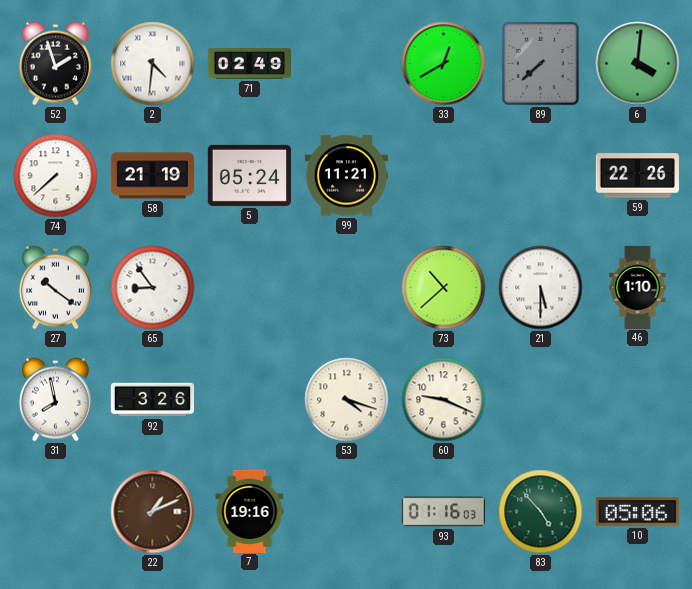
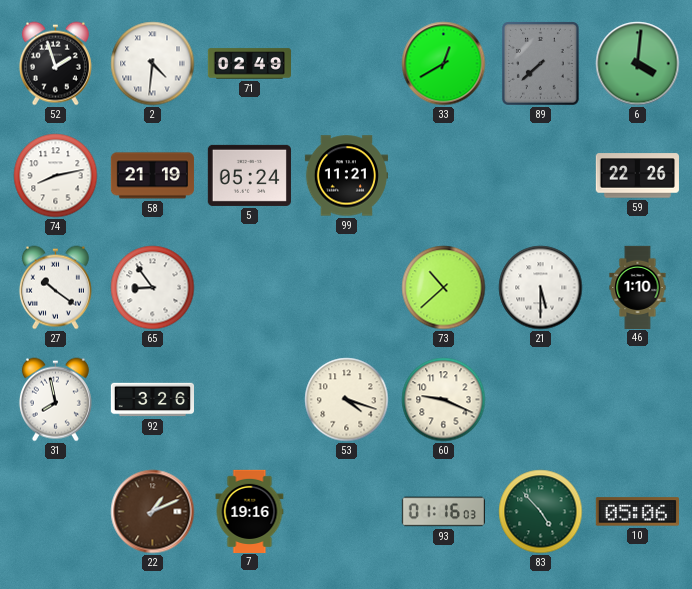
74: 7:38 -> 8:13
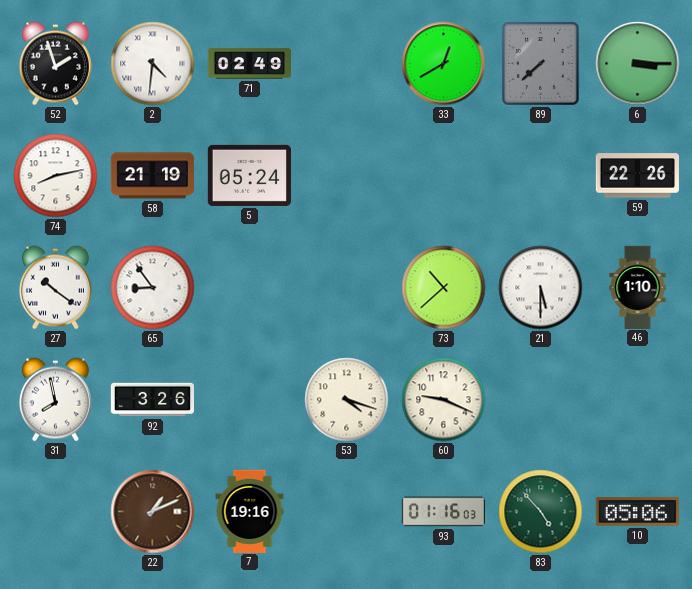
6: 4:01 -> 3:15
99: 11:21 -> none
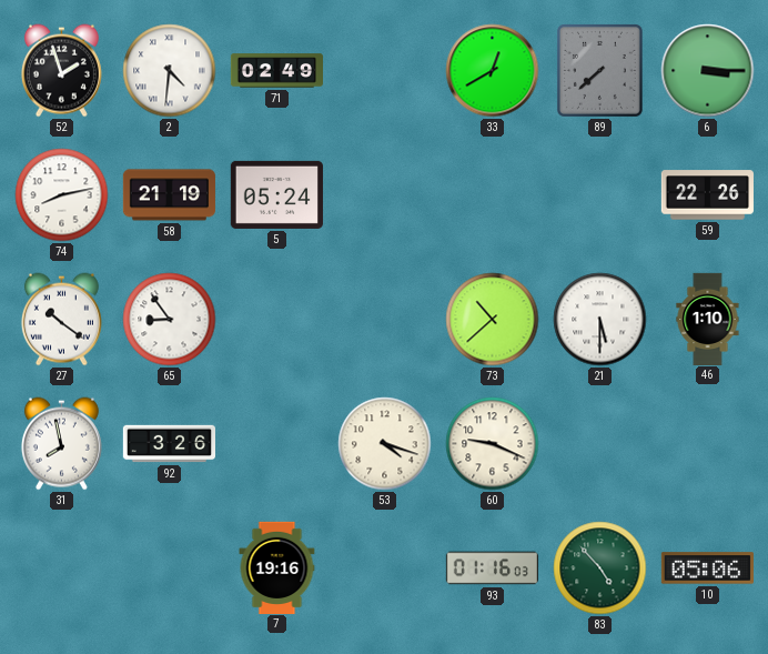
22: 1:11 -> none
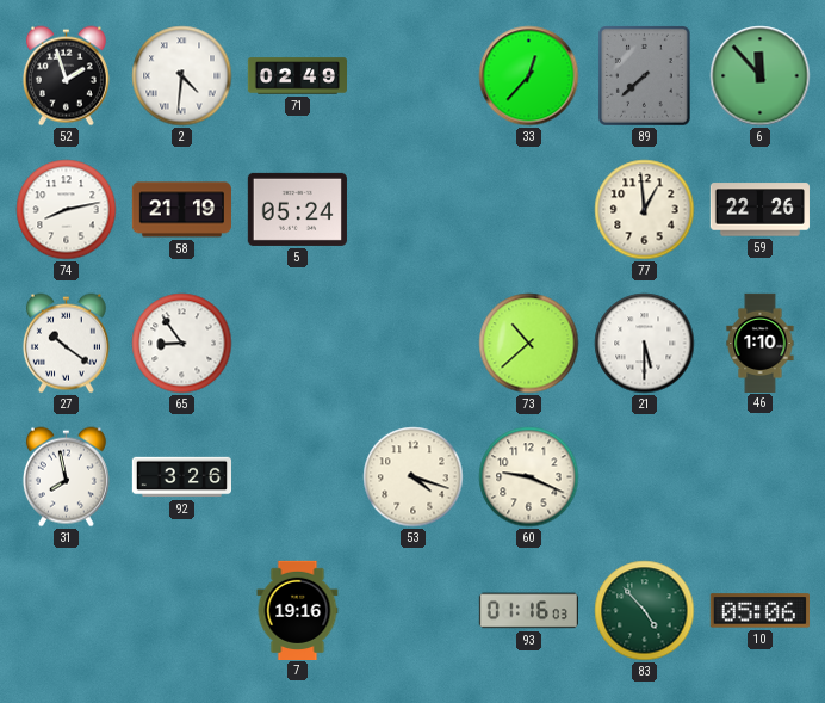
33: 12:40 -> 12:37
6: 3:15 -> 11:53
77: none -> 12:59
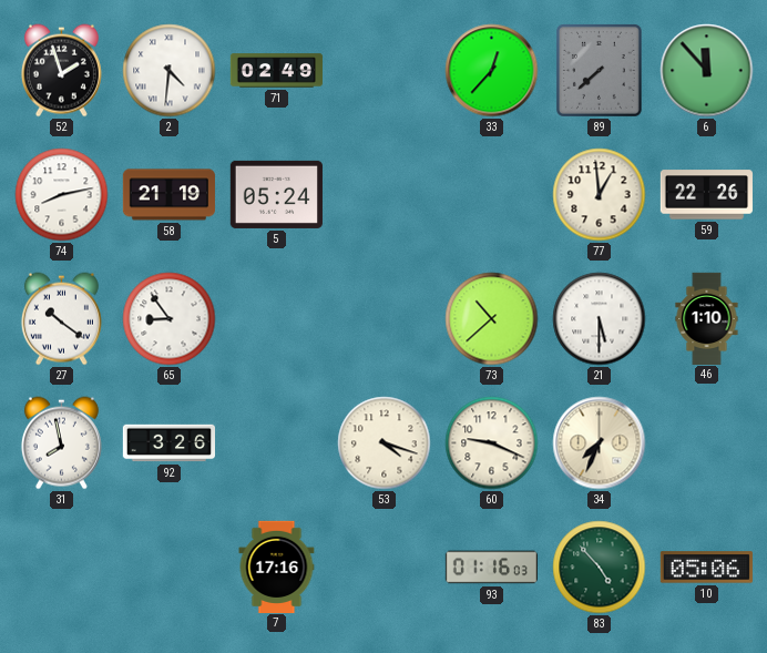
34: none -> 7:34
7: 19:16 -> 17:16
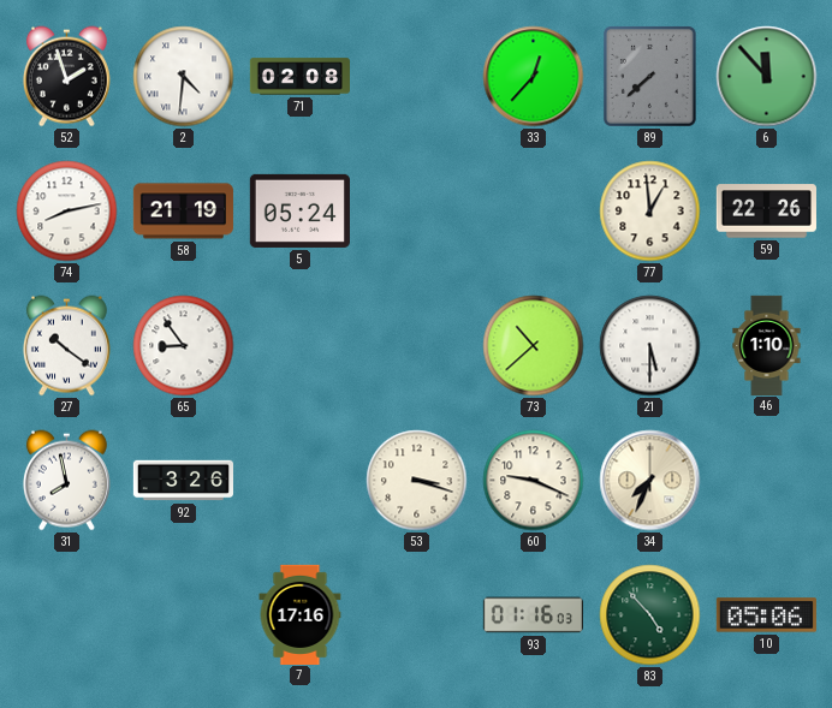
71: 02:49 -> 02:08
53: 4:18 -> 3:18
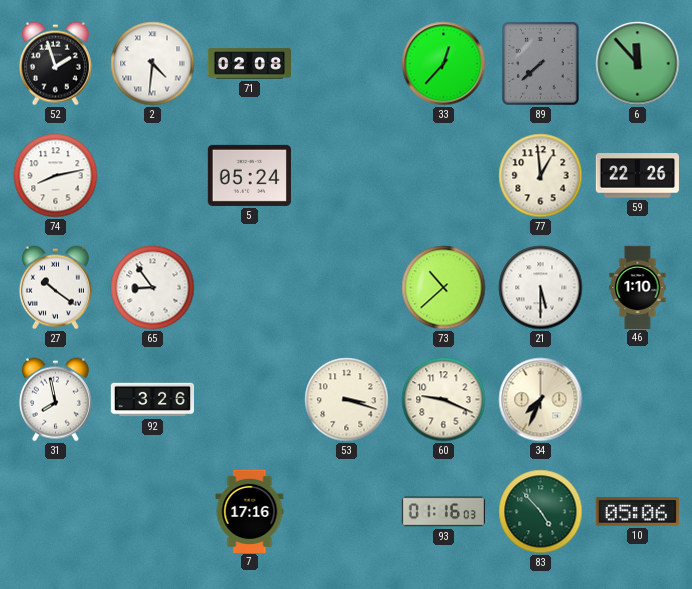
58: 21:19 -> none
